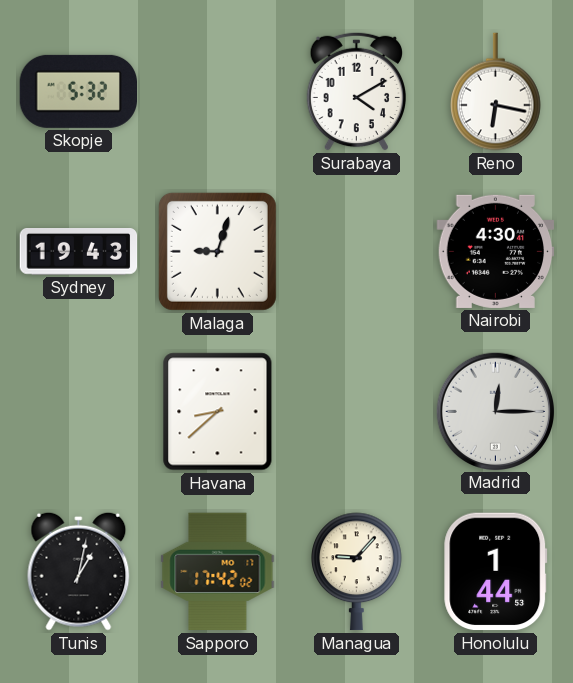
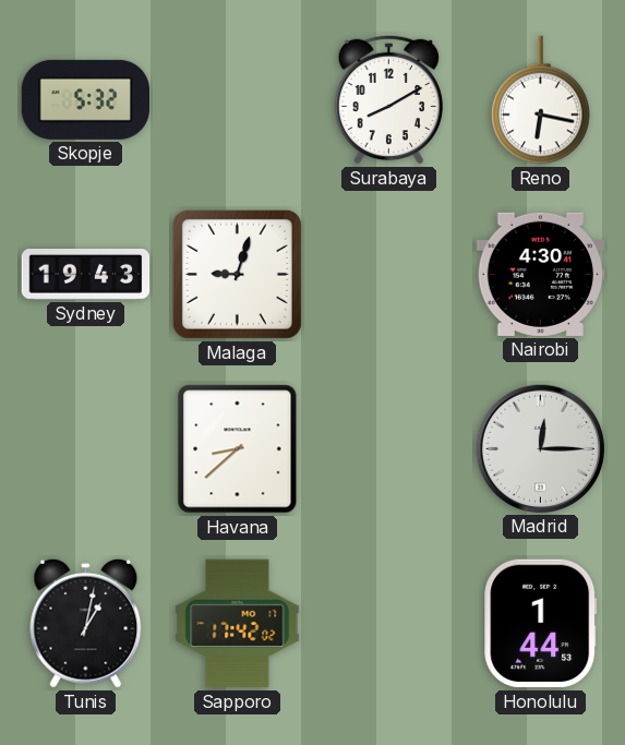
Surabaya: 4:10 -> 8:10
Managua: 9:07 -> none
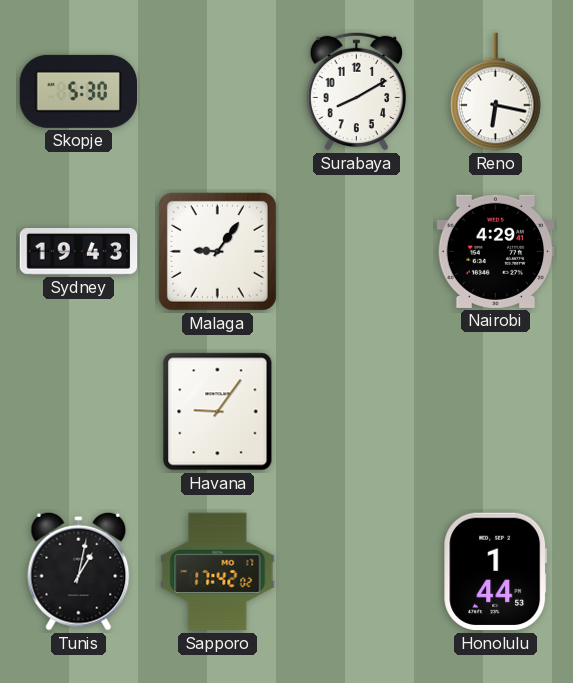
Skopje: 5:32 -> 5:30
Malaga: 9:03 -> 9:06
Nairobi: 4:30 -> 4:29
Havana: 8:38 -> 9:06
Madrid: 12:15 -> none
